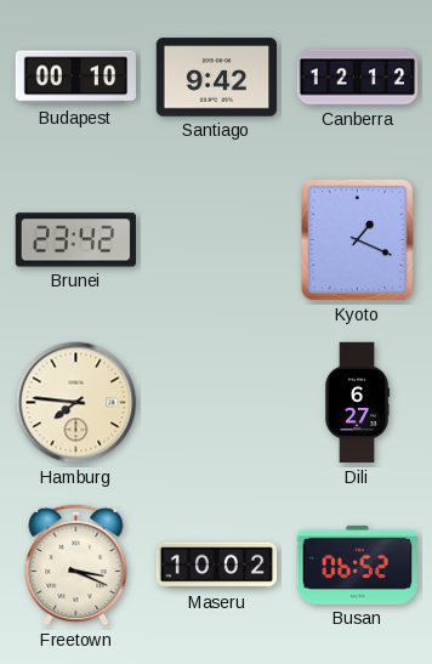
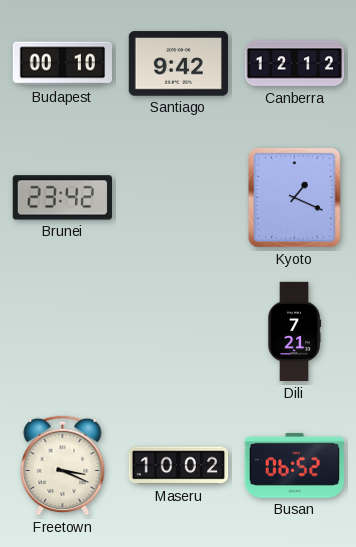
Hamburg: 7:46 -> none
Dili: 6:27 -> 7:21
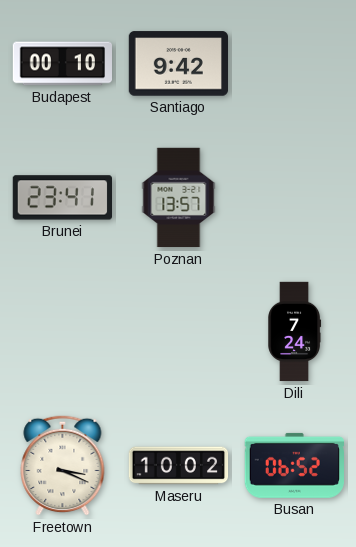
Canberra: 12:12 -> none
Brunei: 23:42 -> 23:41
Poznan: none -> 13:57
Kyoto: 1:19 -> none
Dili: 7:21 -> 7:24
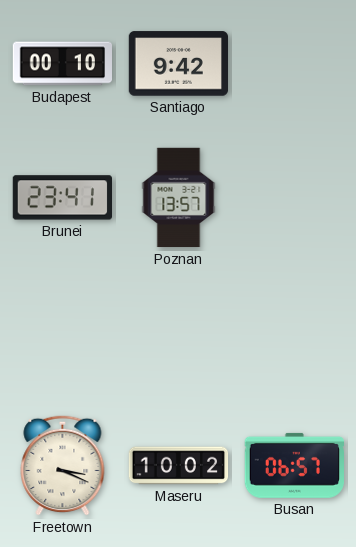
Dili: 7:24 -> none
Busan: 06:52 -> 06:57
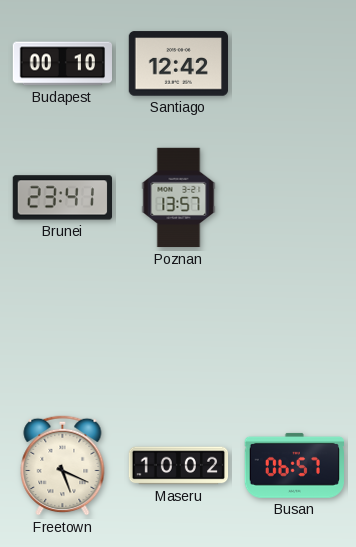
Santiago: 9:42 -> 12:42
Freetown: 3:19 -> 5:19
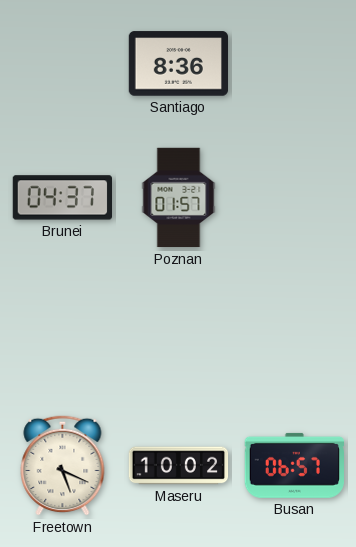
Budapest: 00:10 -> none
Santiago: 12:42 -> 8:36
Brunei: 23:41 -> 04:37
Poznan: 13:57 -> 01:57
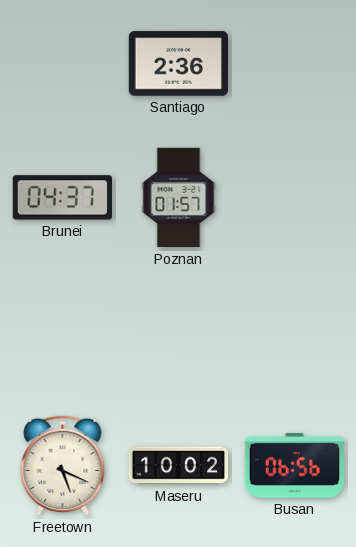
Santiago: 8:36 -> 2:36
Busan: 06:57 -> 06:56
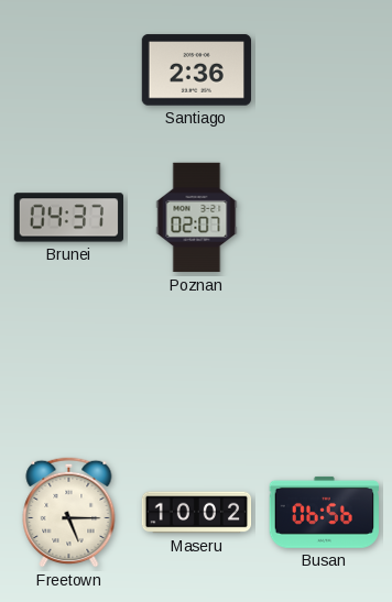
Poznan: 01:57 -> 02:07
Freetown: 5:19 -> 5:15
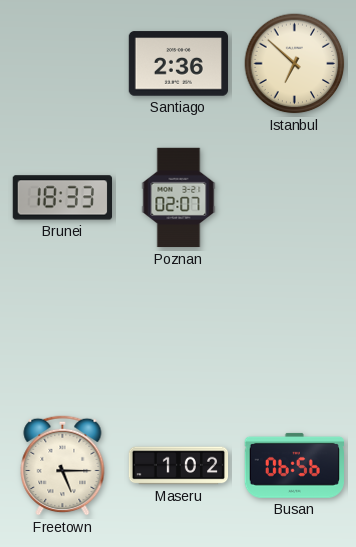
Istanbul: none -> 6:52
Brunei: 04:37 -> 18:33
Maseru: 10:02 -> 1:02
